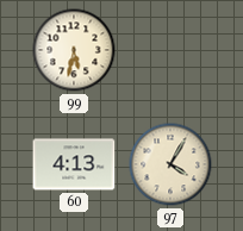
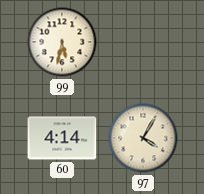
60: 4:13 -> 4:14
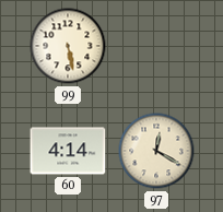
99: 5:32 -> 5:28
97: 4:05 -> 12:20
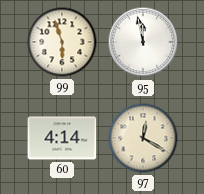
99: 5:28 -> 5:57
95: none -> 11:58
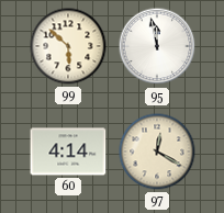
99: 5:57 -> 5:52
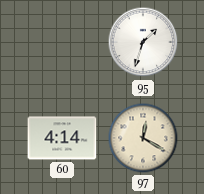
99: 5:52 -> none
95: 11:58 -> 1:33
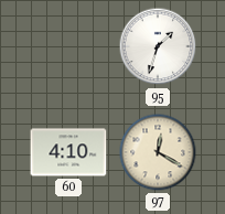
60: 4:14 -> 4:10
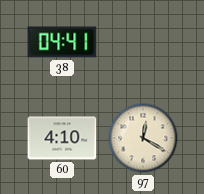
38: none -> 04:41
95: 1:33 -> none
